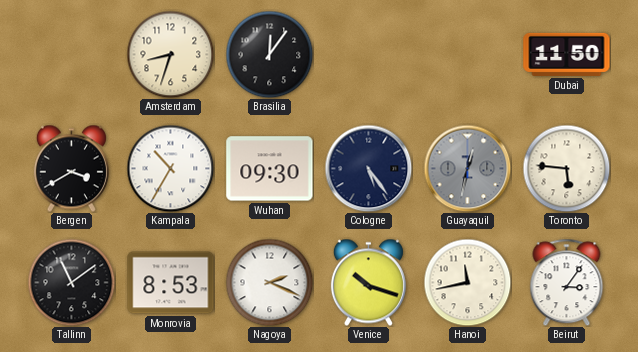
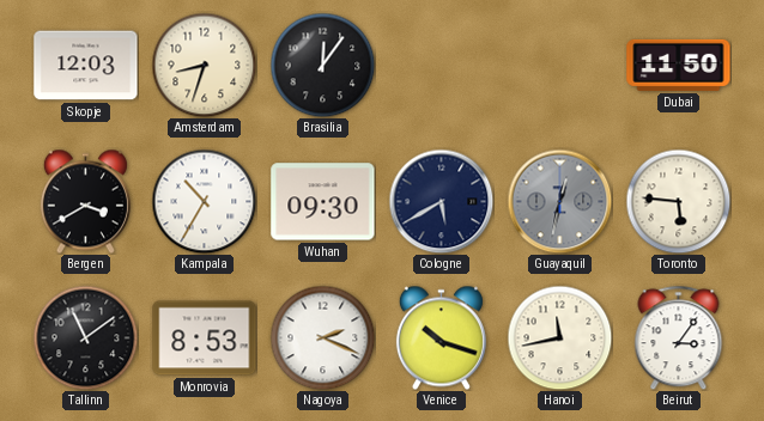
Skopje: none -> 12:03
Cologne: 5:24 -> 5:40
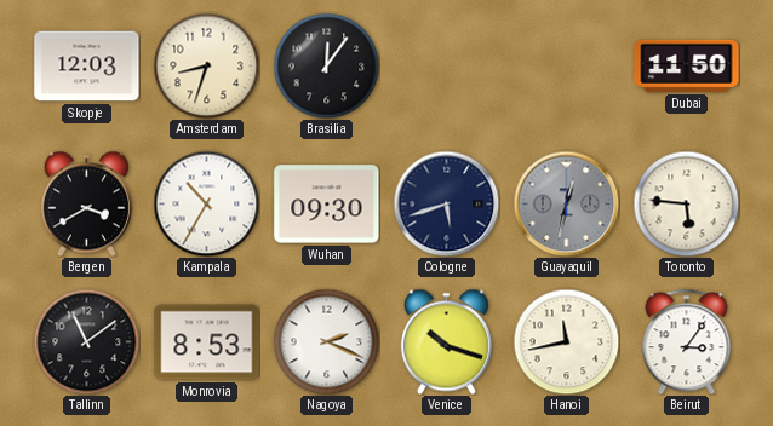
Cologne: 5:40 -> 5:42
